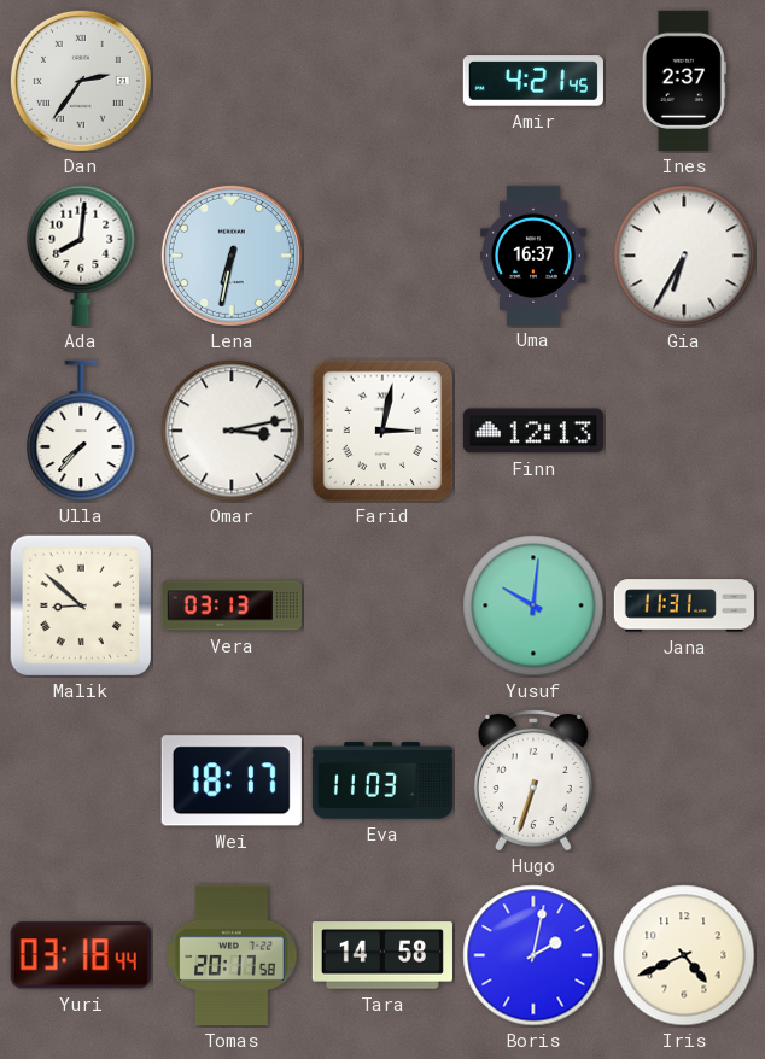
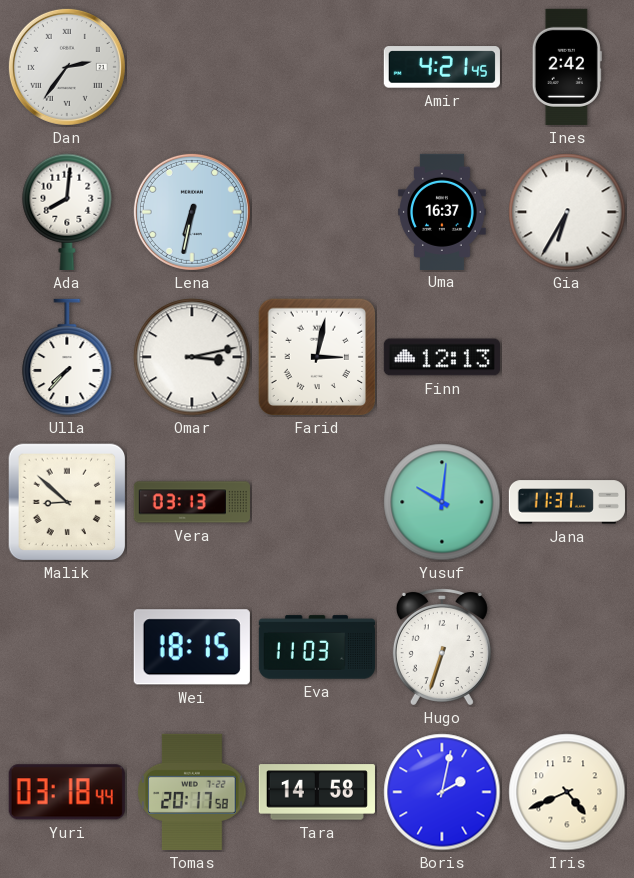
Ines: 2:37 -> 2:42
Wei: 18:17 -> 18:15
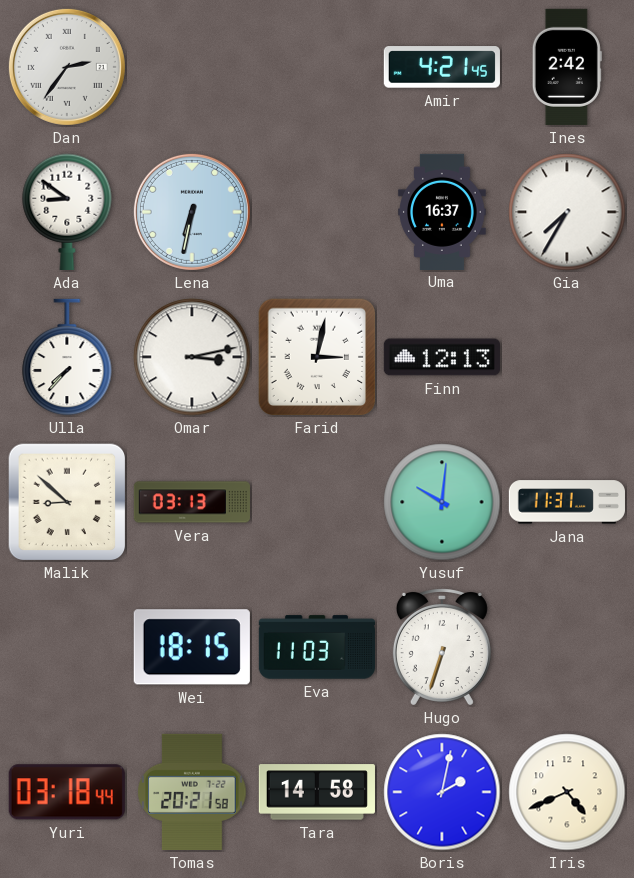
Ada: 8:01 -> 8:51
Gia: 6:35 -> 7:35
Tomas: 20:17 -> 20:21
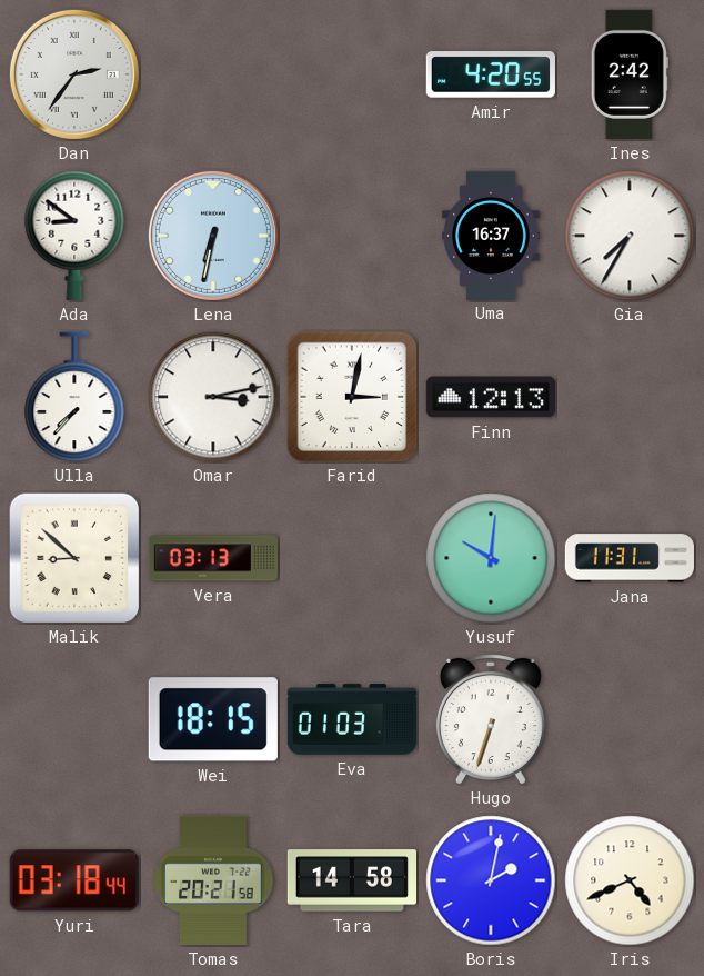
Amir: 4:21 -> 4:20
Eva: 11:03 -> 01:03
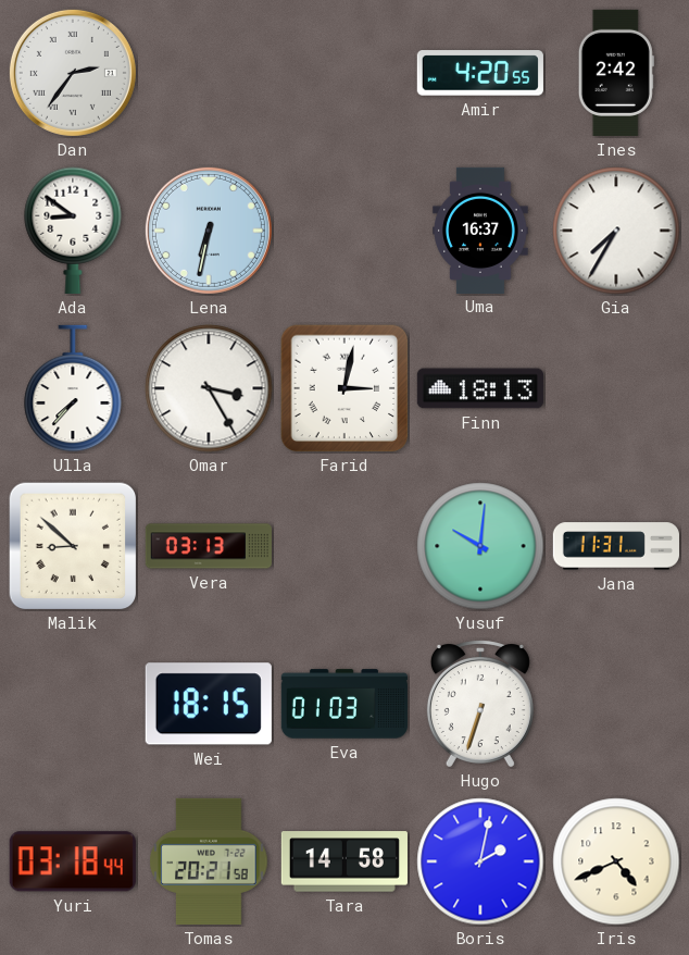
Omar: 3:13 -> 3:25
Finn: 12:13 -> 18:13
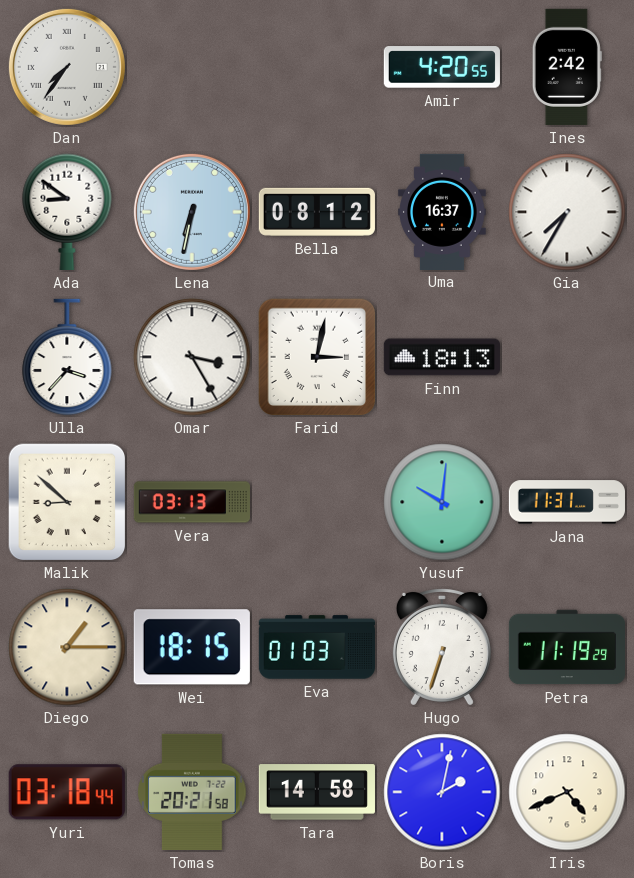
Dan: 2:36 -> 7:36
Bella: none -> 08:12
Ulla: 7:37 -> 3:37
Diego: none -> 1:15
Petra: none -> 11:19
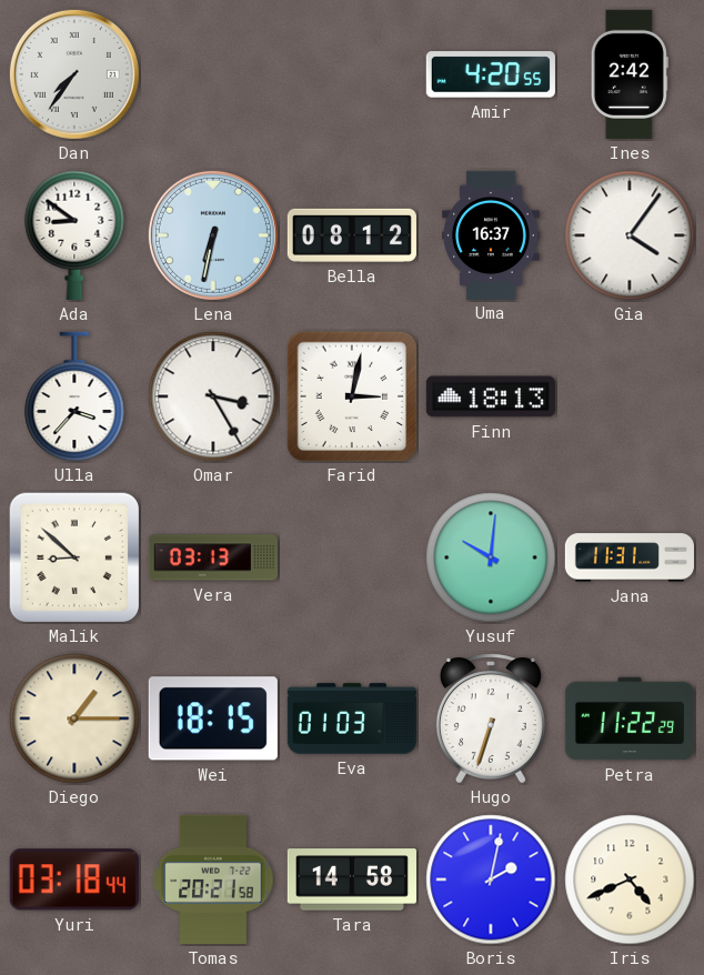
Gia: 7:35 -> 4:06
Petra: 11:19 -> 11:22
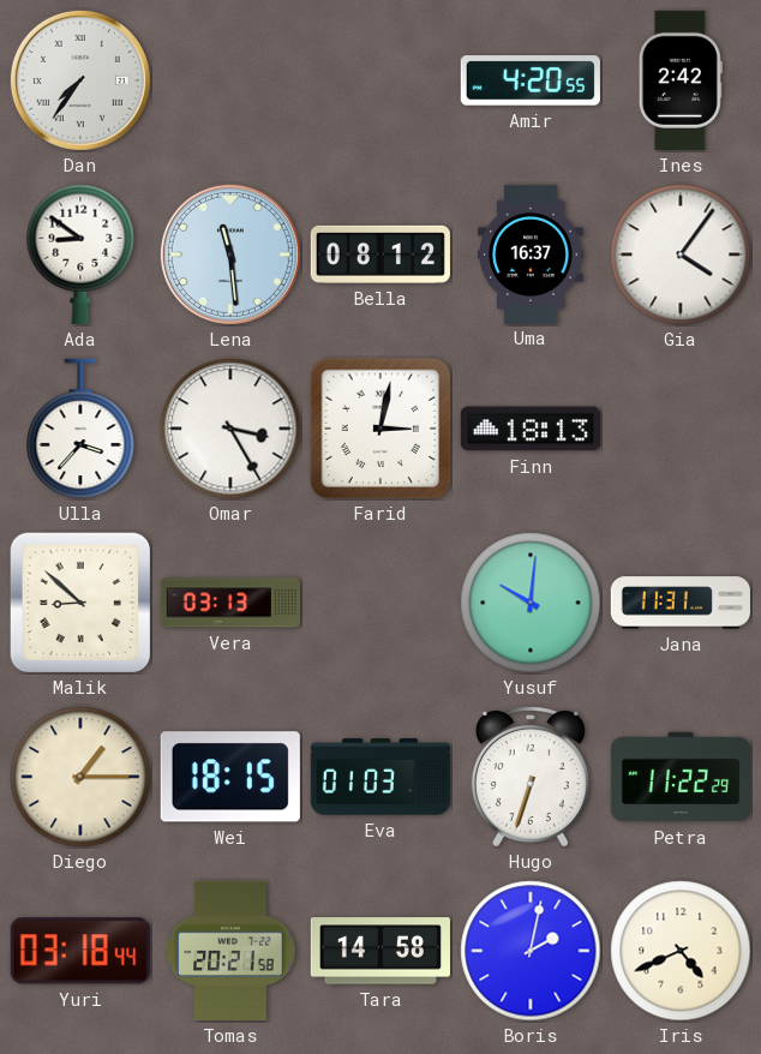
Lena: 6:32 -> 11:29
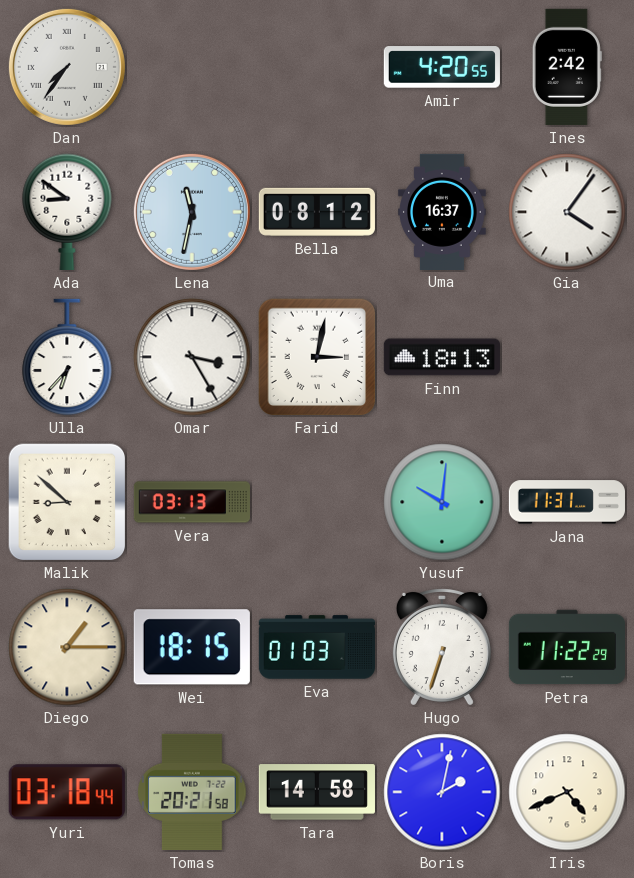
Lena: 11:29 -> 11:32
Ulla: 3:37 -> 6:37
